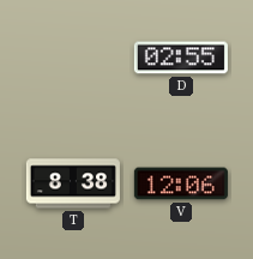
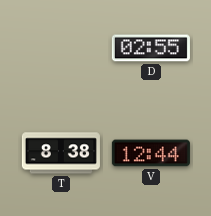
V: 12:06 -> 12:44
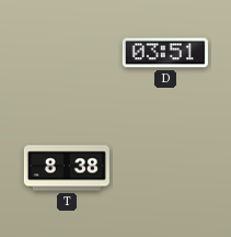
D: 02:55 -> 03:51
V: 12:44 -> none
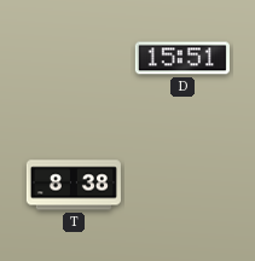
D: 03:51 -> 15:51
